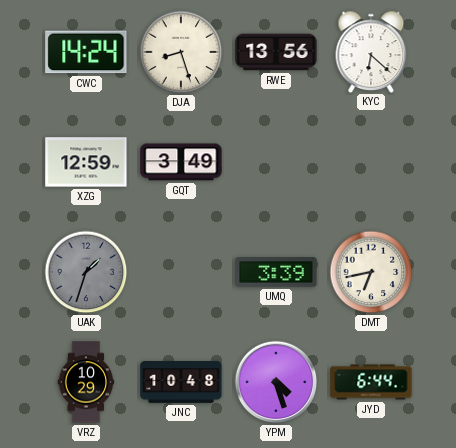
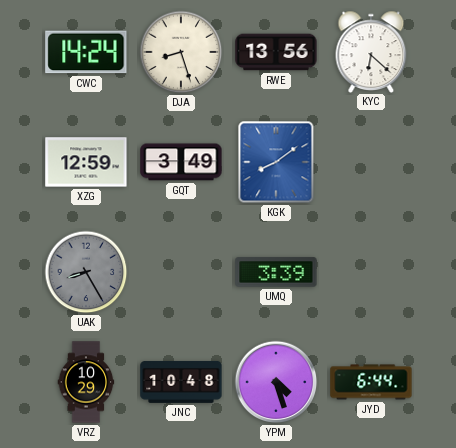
KGK: none -> 8:09
UAK: 1:33 -> 8:25
DMT: 6:43 -> none
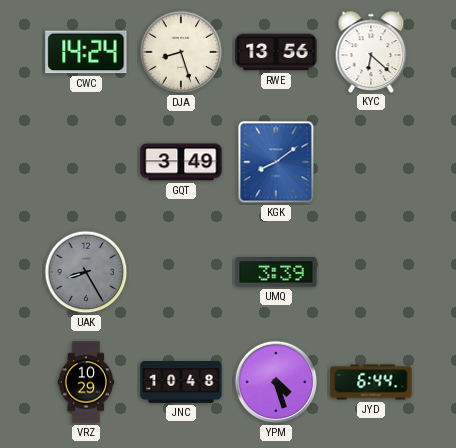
XZG: 12:59 -> none
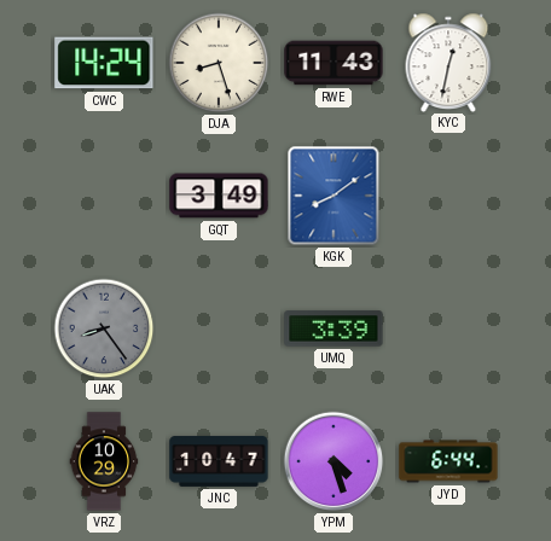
RWE: 13:56 -> 11:43
KYC: 6:22 -> 12:32
UAK: 8:25 -> 8:24
JNC: 10:48 -> 10:47
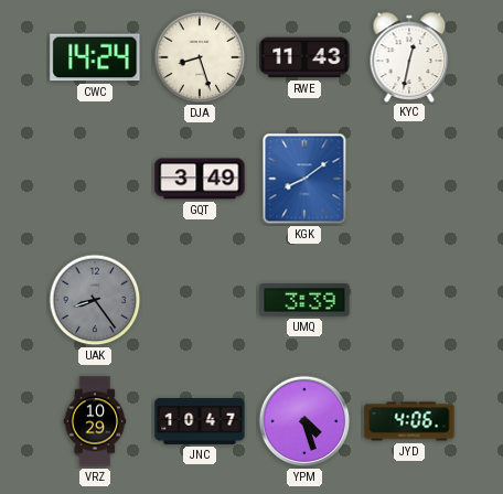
JYD: 6:44 -> 4:06
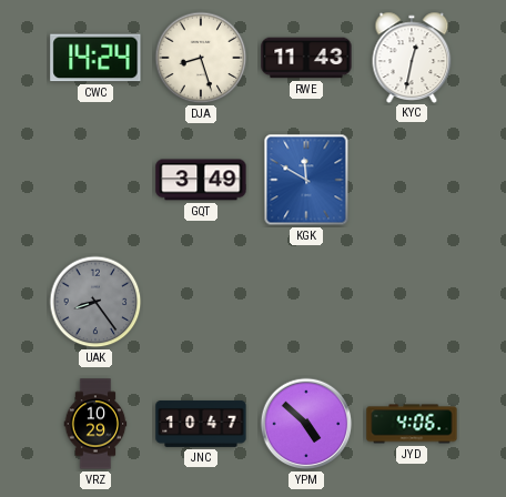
KGK: 8:09 -> 11:50
UMQ: 3:39 -> none
YPM: 4:27 -> 4:52
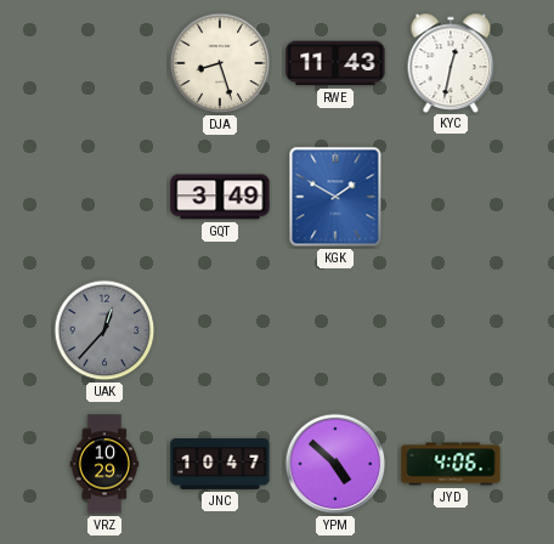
CWC: 14:24 -> none
KGK: 11:50 -> 1:50
UAK: 8:24 -> 12:37
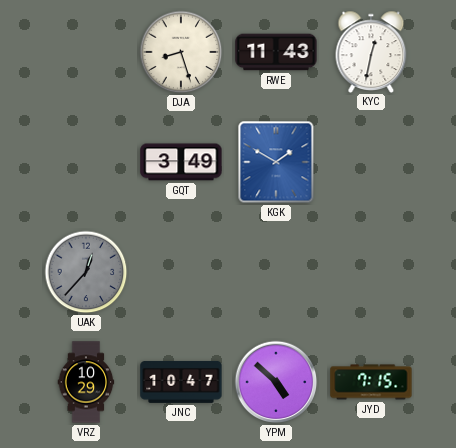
JYD: 4:06 -> 7:15
